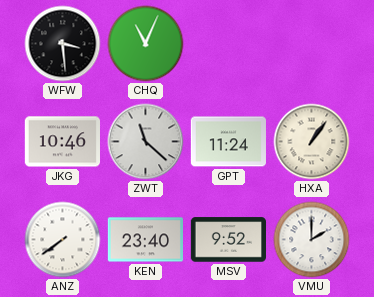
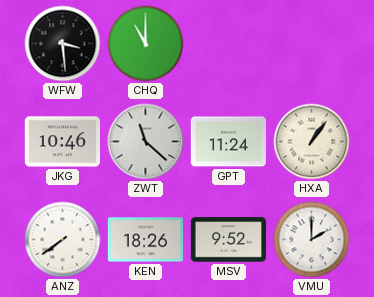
CHQ: 11:04 -> 11:00
KEN: 23:40 -> 18:26
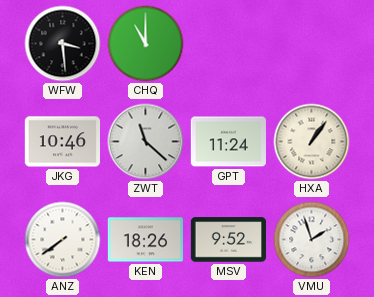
VMU: 2:00 -> 1:57
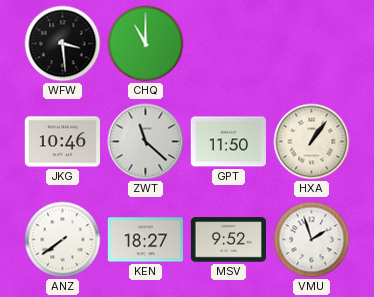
GPT: 11:24 -> 11:50
KEN: 18:26 -> 18:27
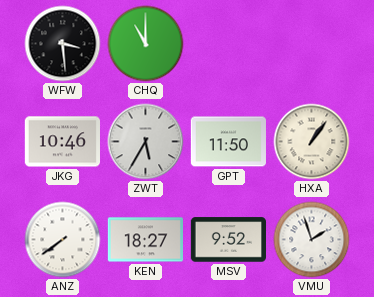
ZWT: 11:22 -> 5:35
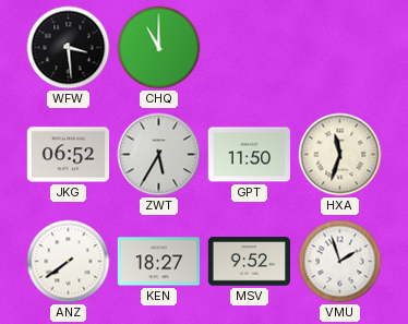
JKG: 10:46 -> 06:52
HXA: 1:06 -> 11:33
